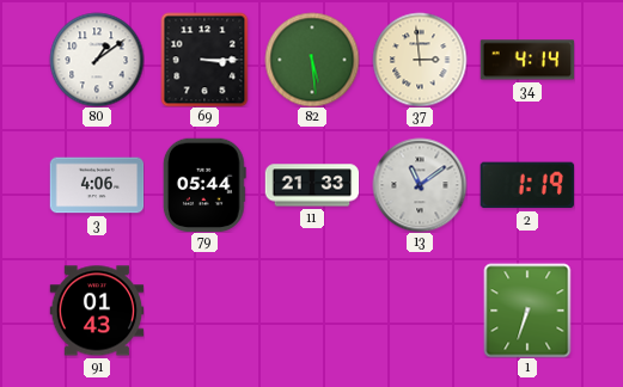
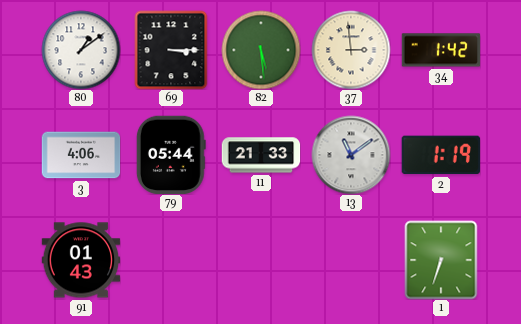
34: 4:14 -> 1:42
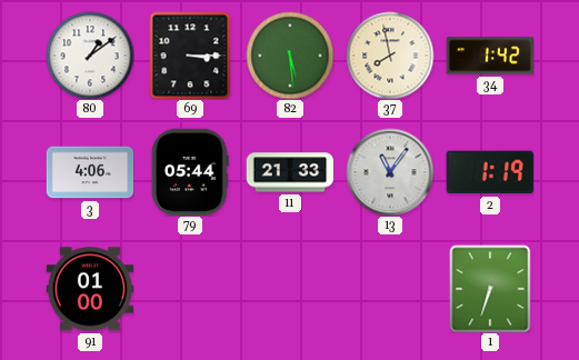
37: 2:59 -> 7:58
13: 11:09 -> 11:06
91: 01:43 -> 01:00
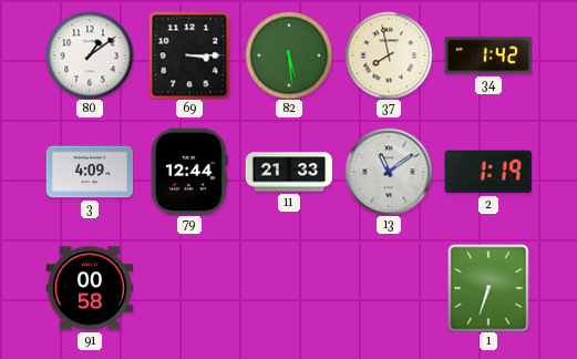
3: 4:06 -> 4:09
79: 05:44 -> 12:44
13: 11:06 -> 11:09
91: 01:00 -> 00:58
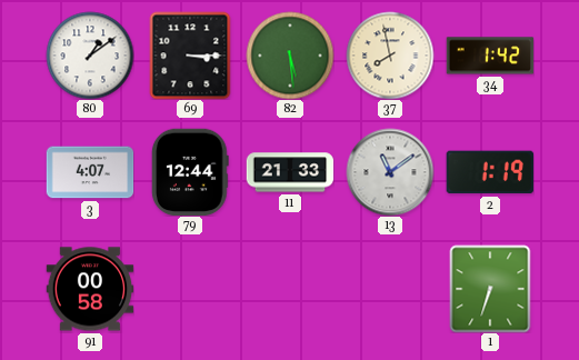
3: 4:09 -> 4:07
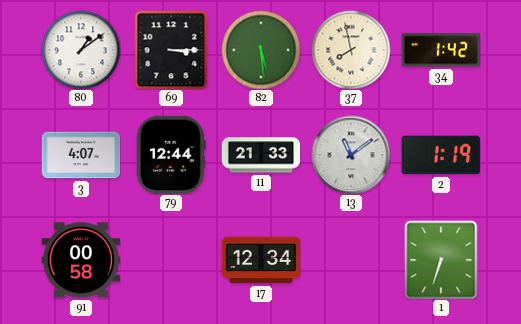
17: none -> 12:34
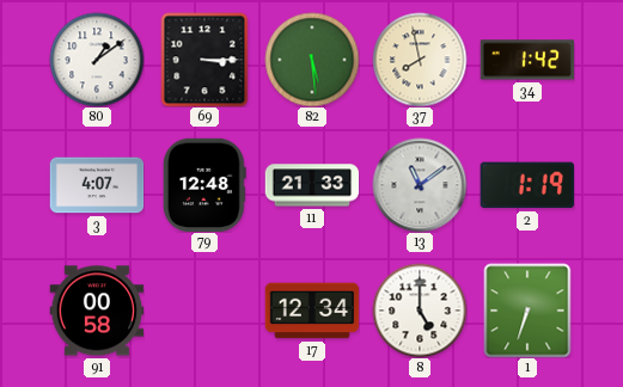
79: 12:44 -> 12:48
8: none -> 5:00
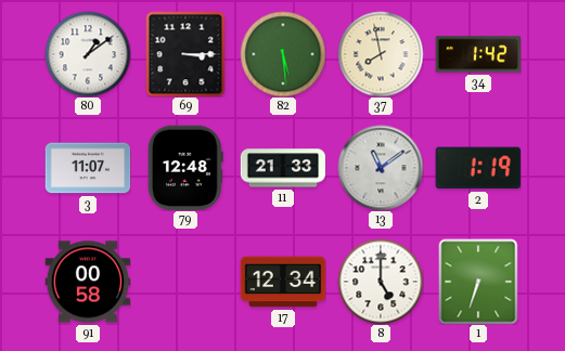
3: 4:07 -> 11:07
